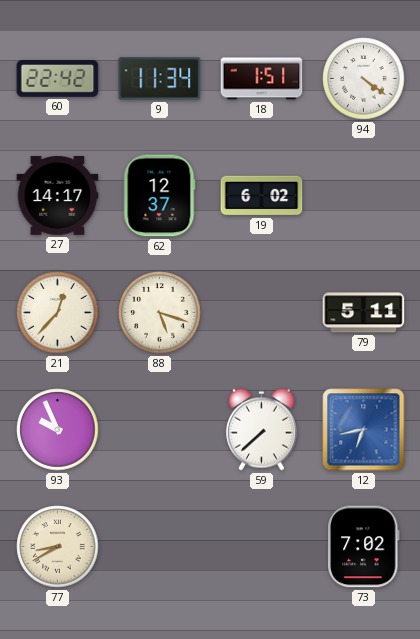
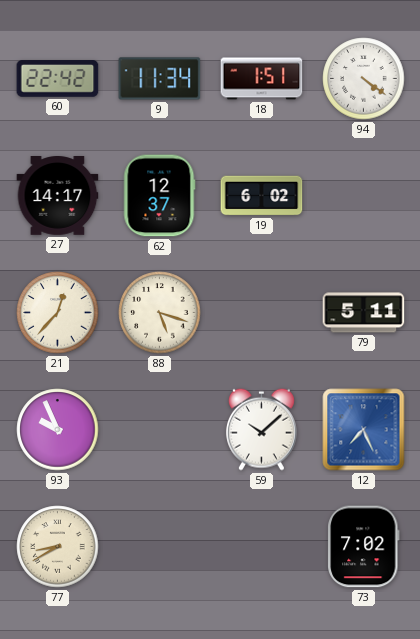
59: 7:38 -> 10:08
12: 6:43 -> 7:26
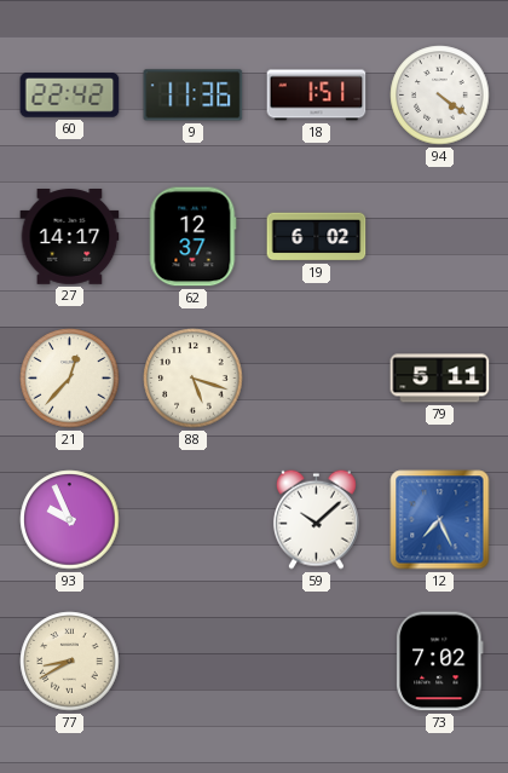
9: 11:34 -> 11:36
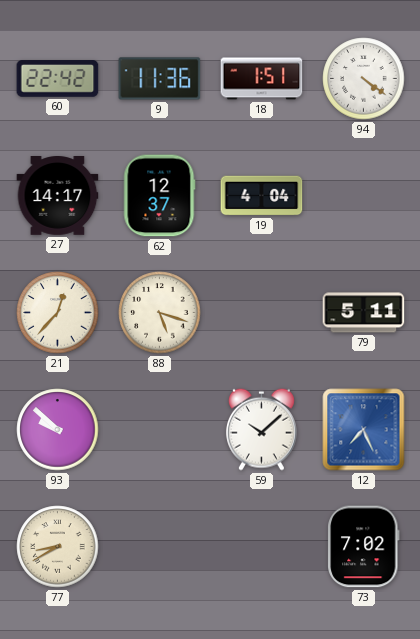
19: 6:02 -> 4:04
93: 9:56 -> 9:52
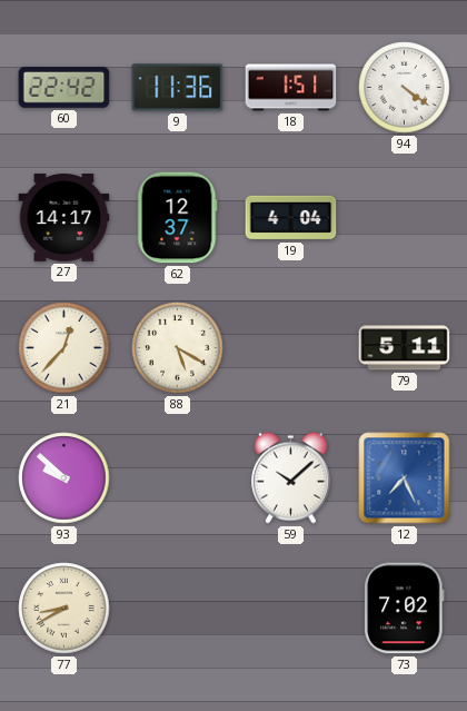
88: 5:18 -> 5:20
